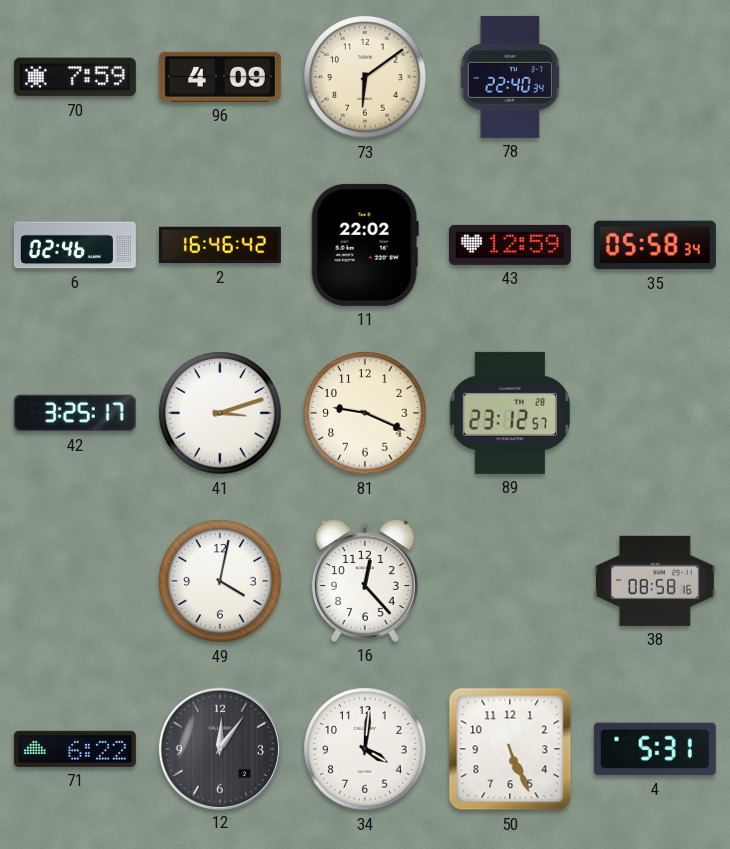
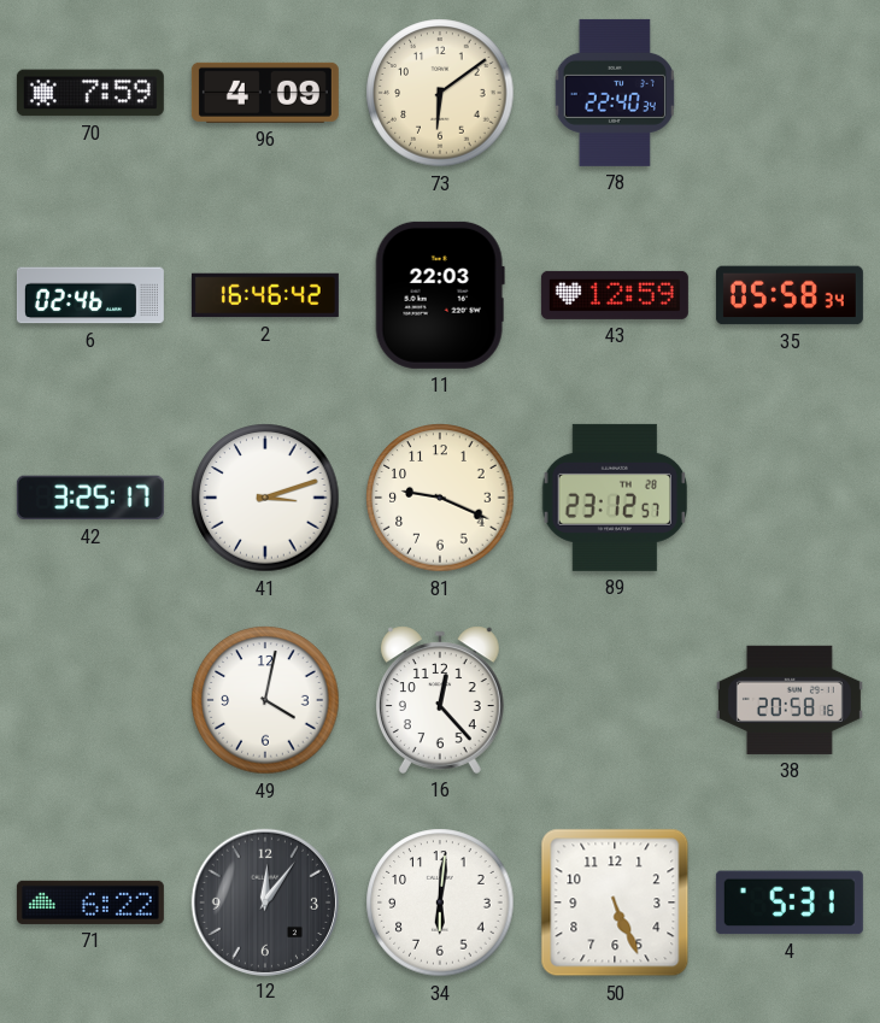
11: 22:02 -> 22:03
38: 08:58 -> 20:58
34: 4:01 -> 6:01
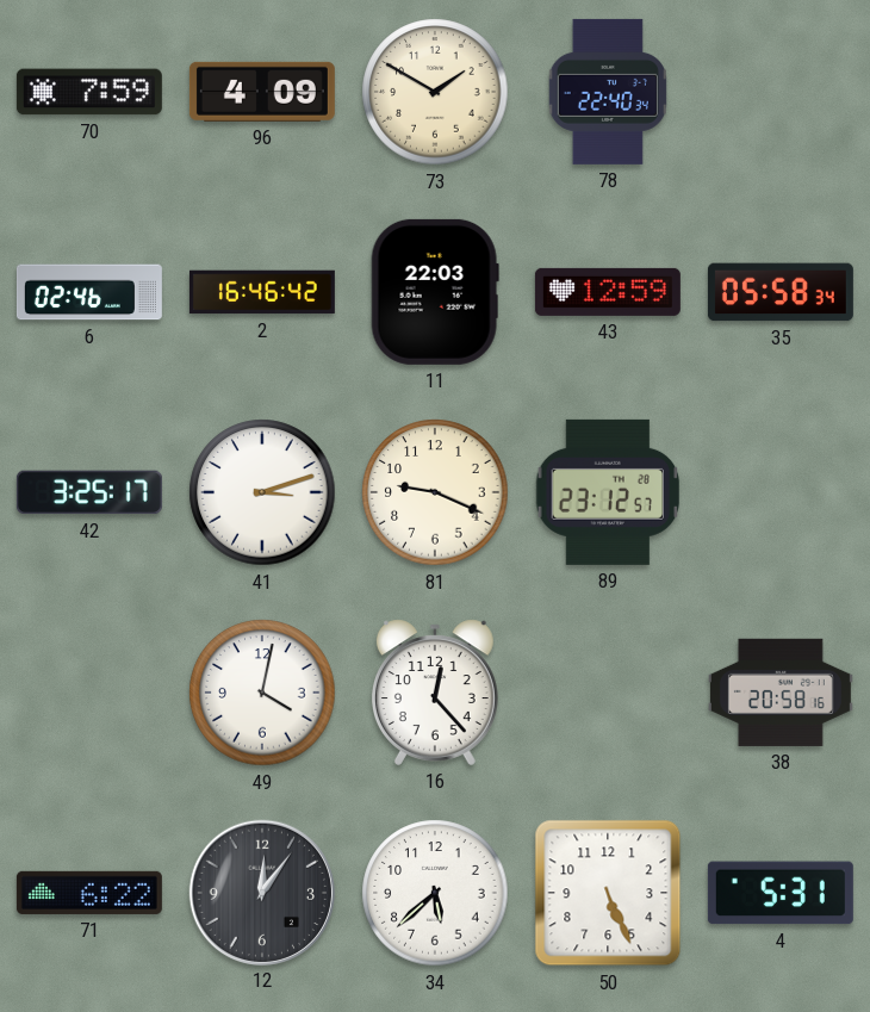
73: 6:09 -> 1:50
34: 6:01 -> 5:38
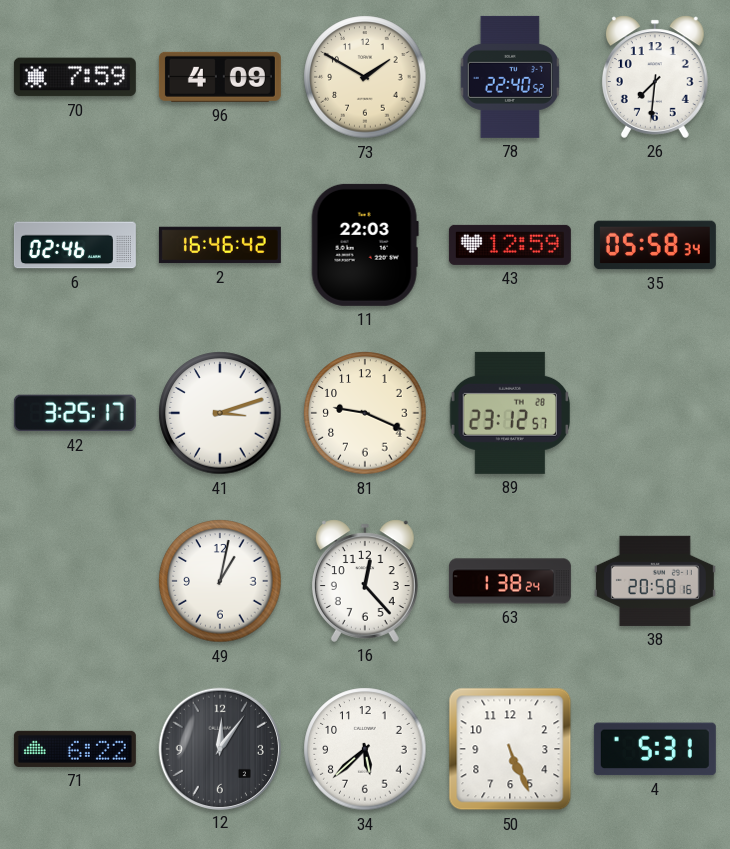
78: 22:40:34 -> 22:40:52
26: none -> 7:31
49: 4:02 -> 1:02
63: none -> 1:38
